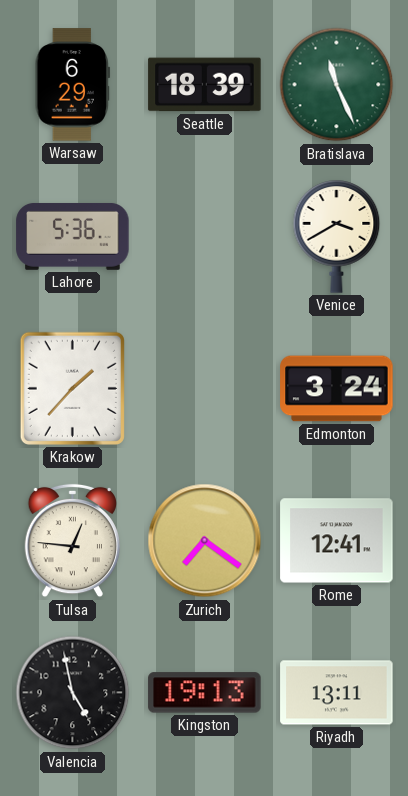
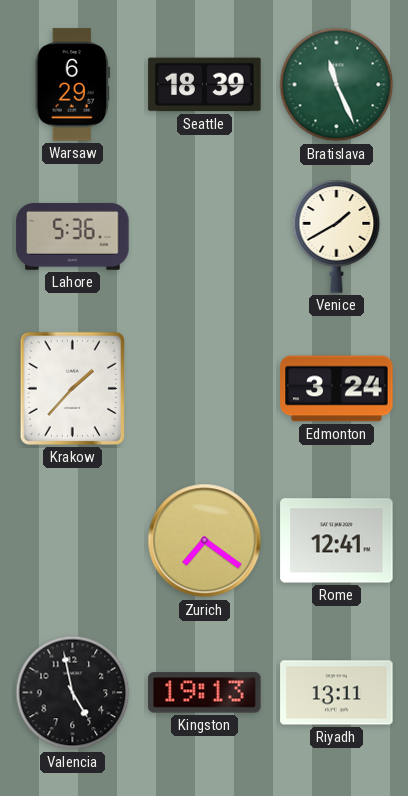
Venice: 3:40 -> 1:40
Tulsa: 12:46 -> none
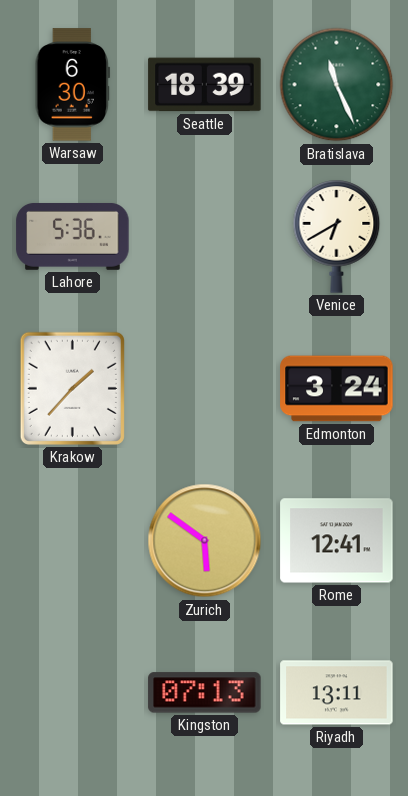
Warsaw: 6:29 -> 6:30
Venice: 1:40 -> 6:40
Zurich: 7:21 -> 5:51
Valencia: 4:58 -> none
Kingston: 19:13 -> 07:13
